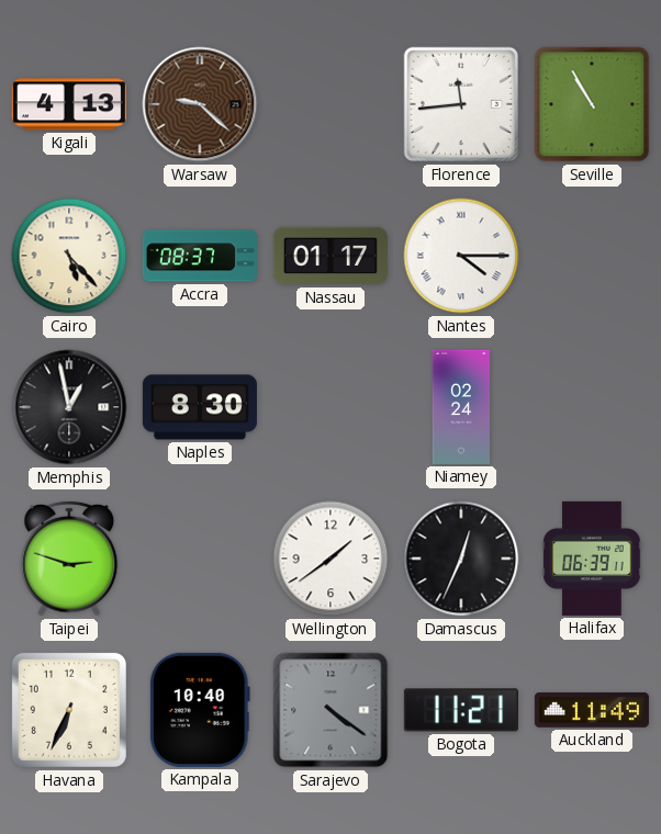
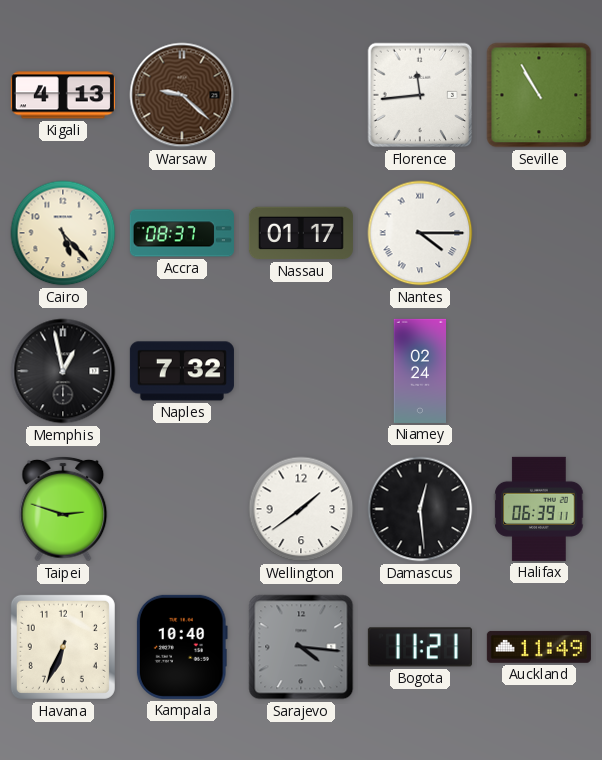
Naples: 8:30 -> 7:32
Damascus: 12:34 -> 12:29
Sarajevo: 4:21 -> 4:16
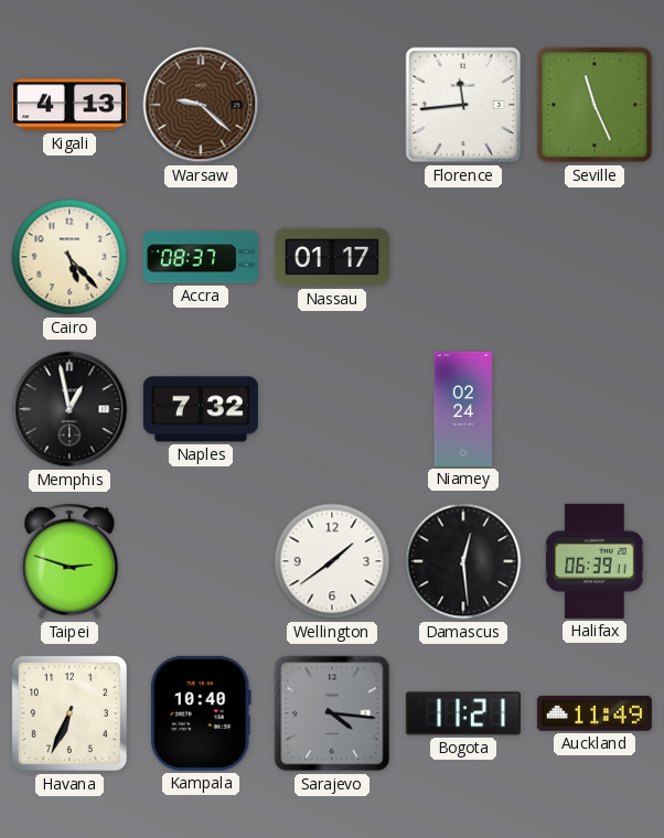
Seville: 10:55 -> 11:26
Nantes: 4:15 -> none
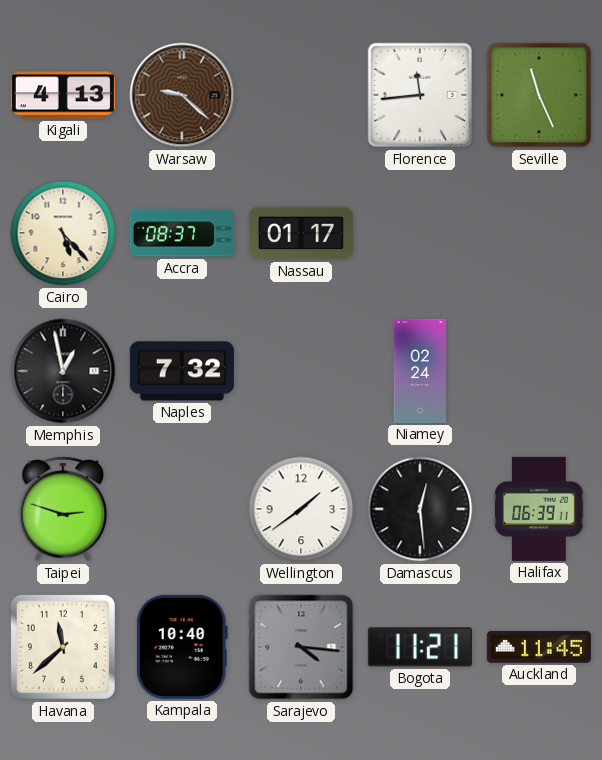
Havana: 6:34 -> 11:38
Auckland: 11:49 -> 11:45
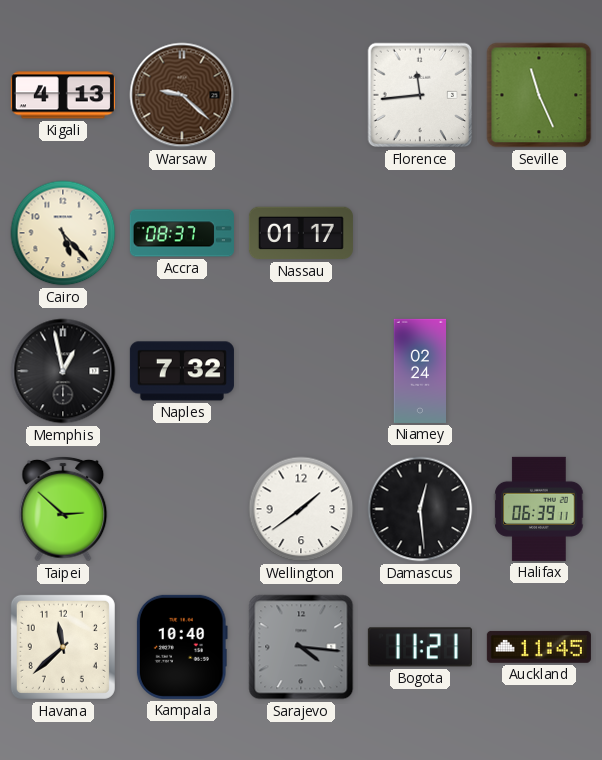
Taipei: 2:48 -> 2:52
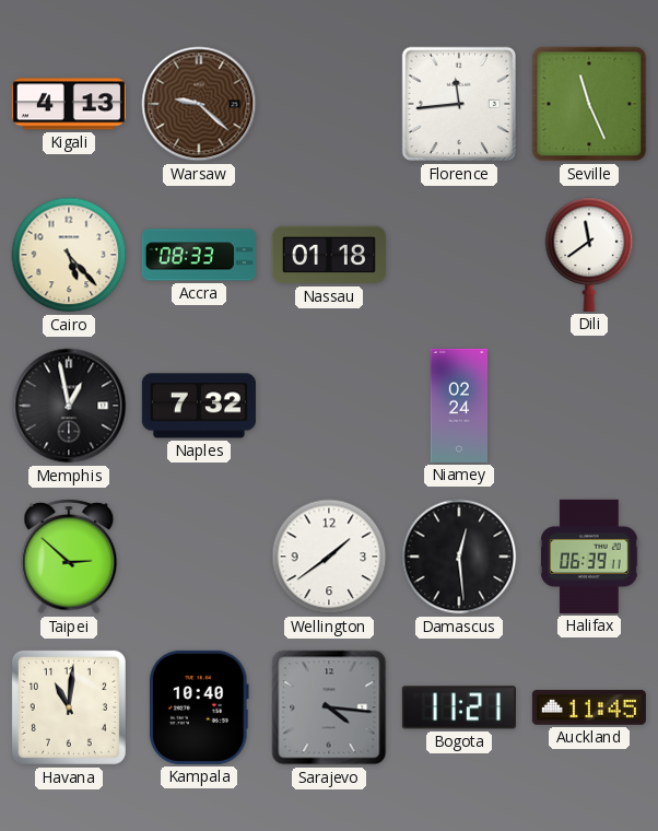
Accra: 08:37 -> 08:33
Nassau: 01:17 -> 01:18
Dili: none -> 11:39
Havana: 11:38 -> 11:01
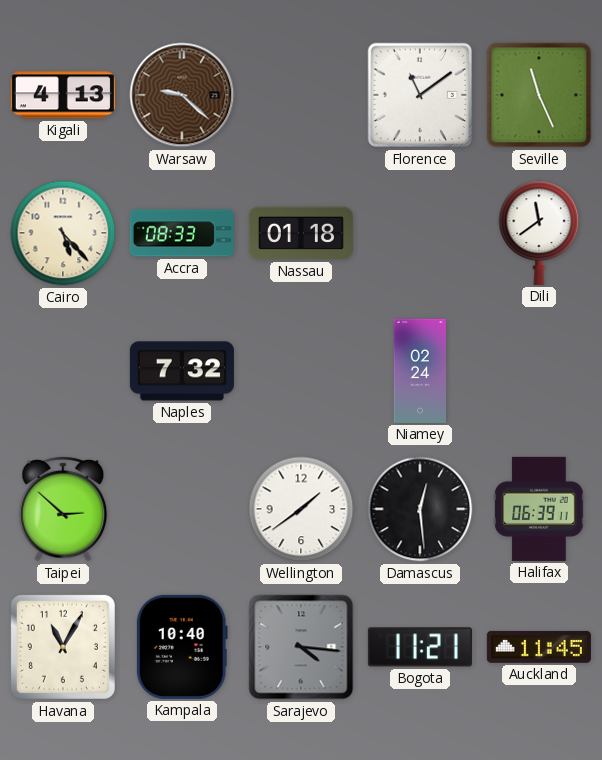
Florence: 11:44 -> 11:09
Memphis: 12:58 -> none
Havana: 11:01 -> 11:05
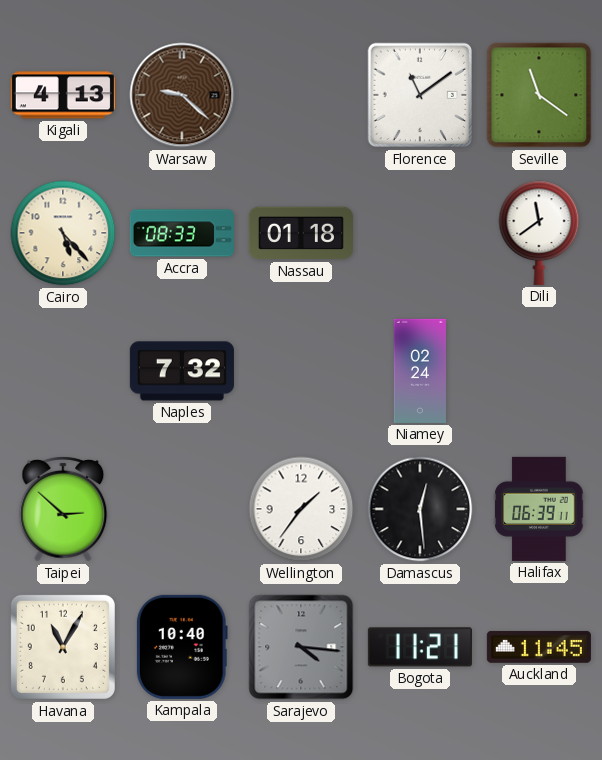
Seville: 11:26 -> 11:21
Wellington: 1:39 -> 1:36
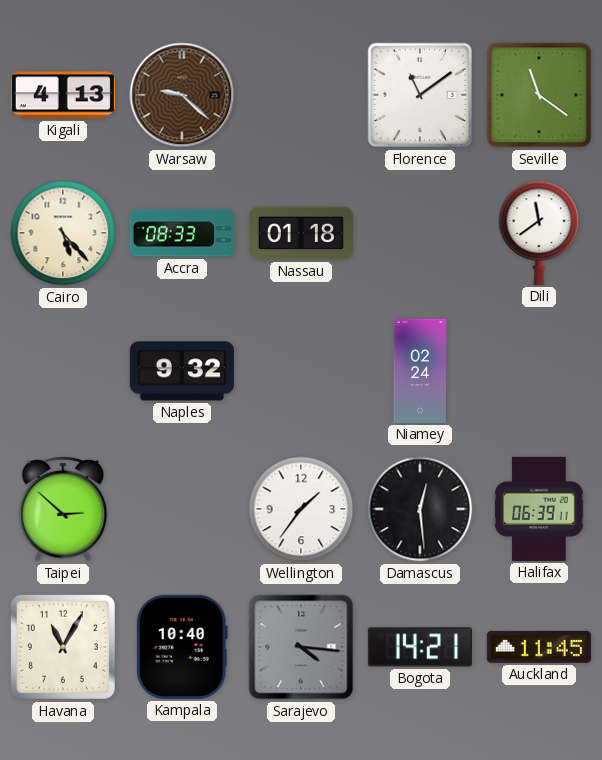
Naples: 7:32 -> 9:32
Bogota: 11:21 -> 14:21
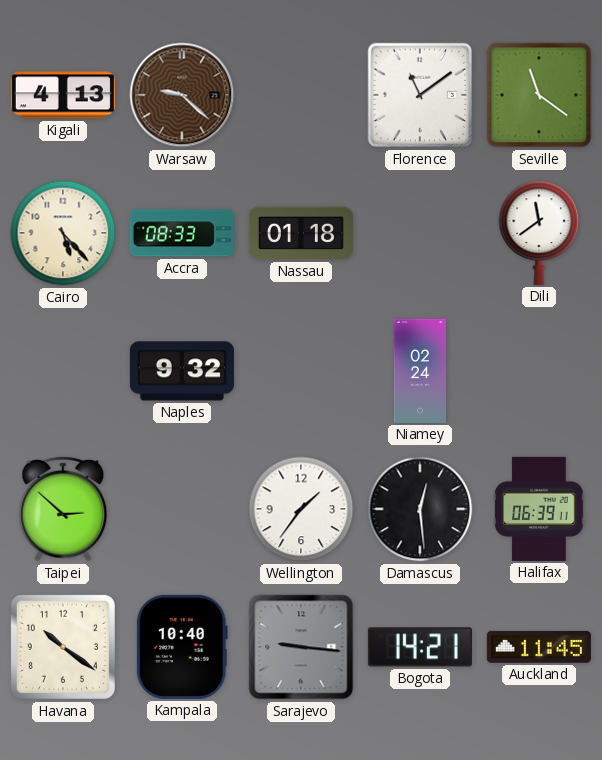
Havana: 11:05 -> 10:21
Sarajevo: 4:16 -> 9:16
